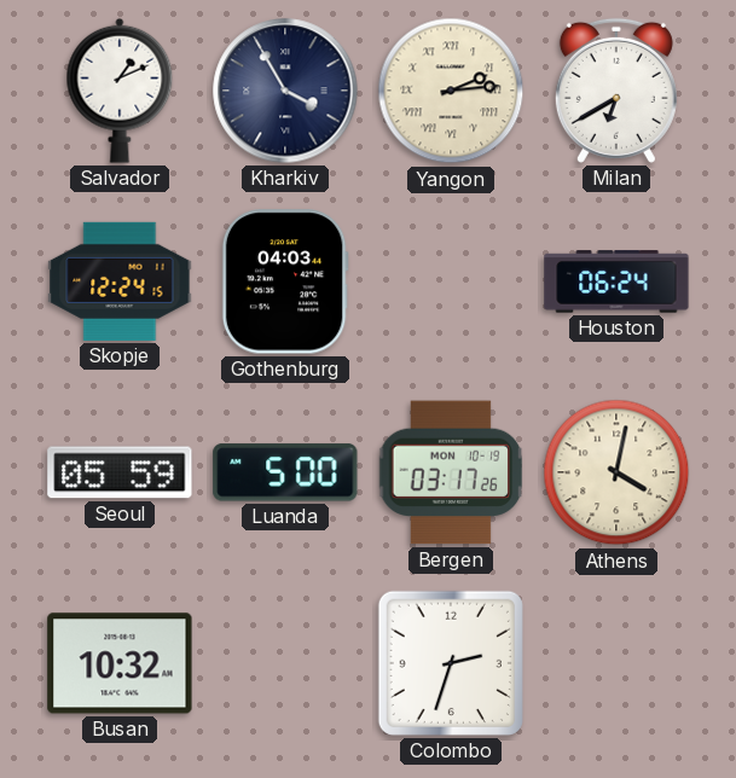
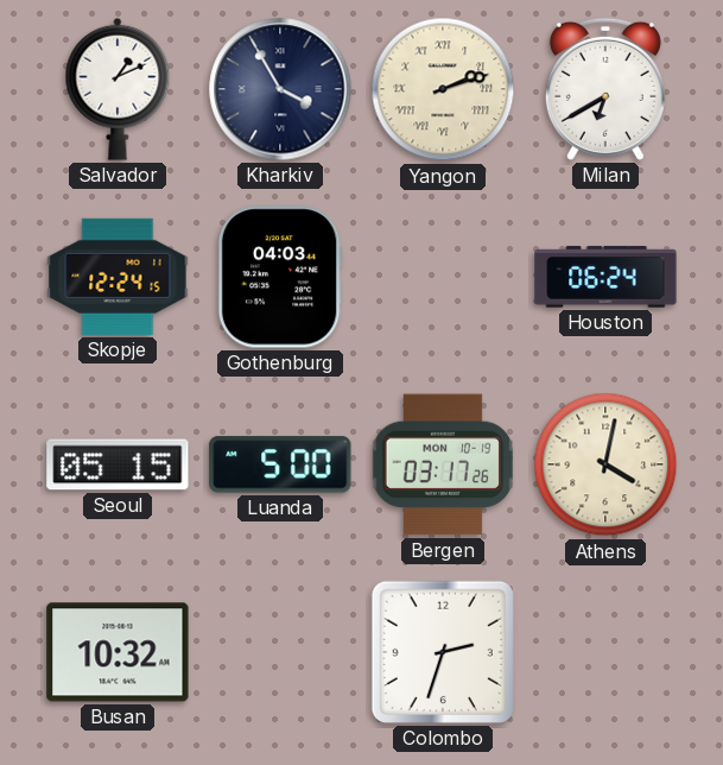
Yangon: 2:14 -> 2:12
Seoul: 05:59 -> 05:15
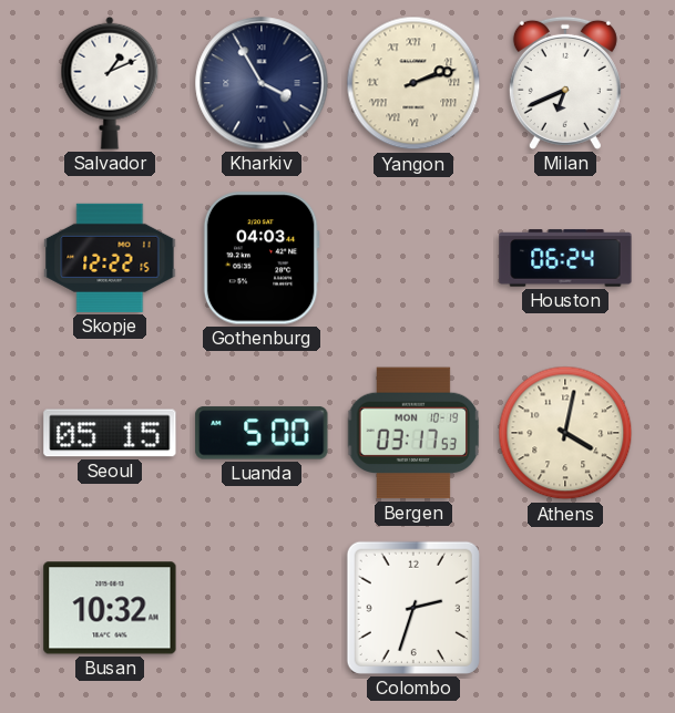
Milan: 6:40 -> 6:41
Skopje: 12:24 -> 12:22
Bergen: 03:17:26 -> 03:17:53
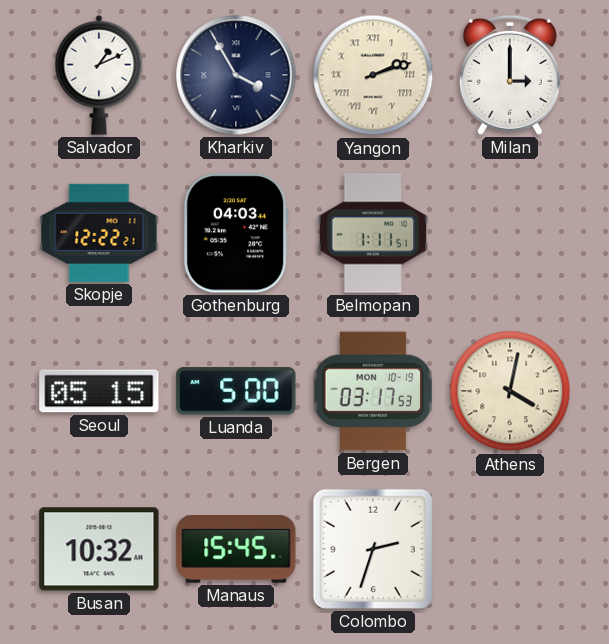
Milan: 6:41 -> 3:00
Skopje: 12:22:15 -> 12:22:21
Belmopan: none -> 1:11
Houston: 06:24 -> none
Manaus: none -> 15:45
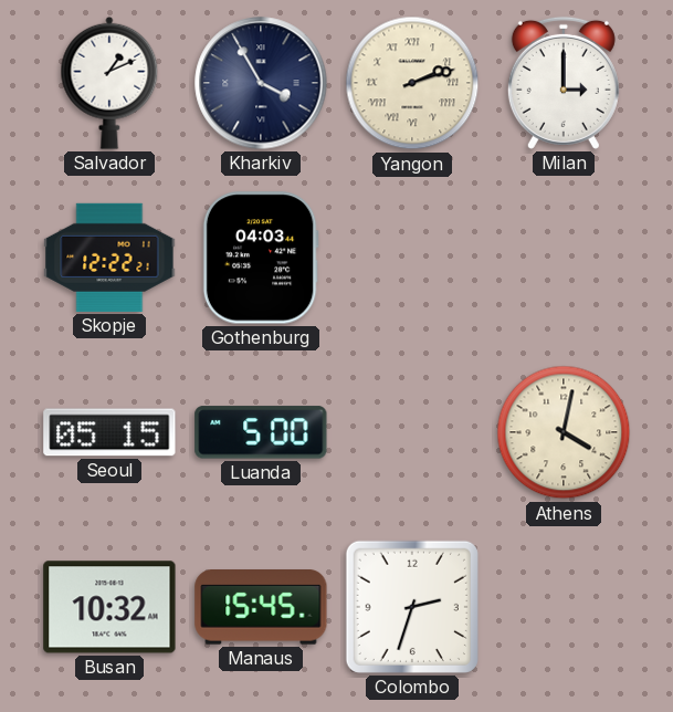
Belmopan: 1:11 -> none
Bergen: 03:17 -> none
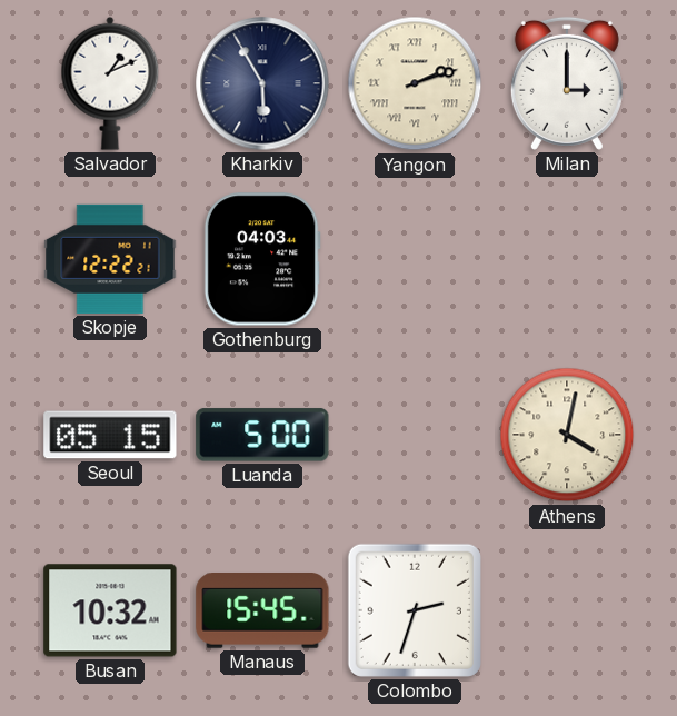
Kharkiv: 3:55 -> 5:55
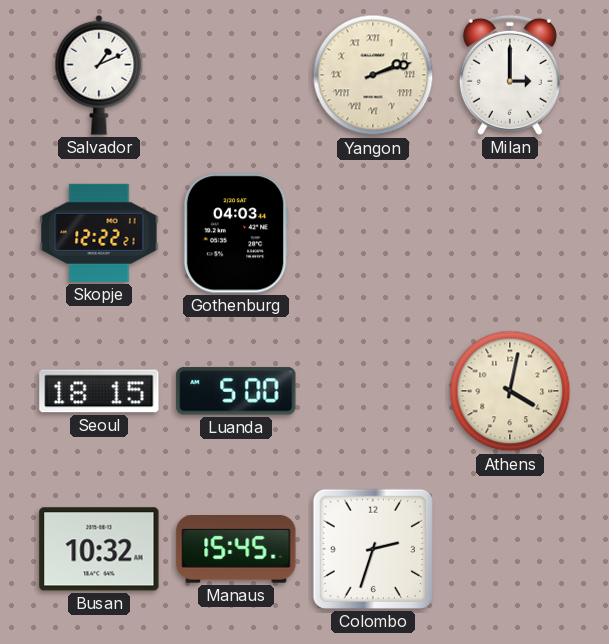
Kharkiv: 5:55 -> none
Seoul: 05:15 -> 18:15
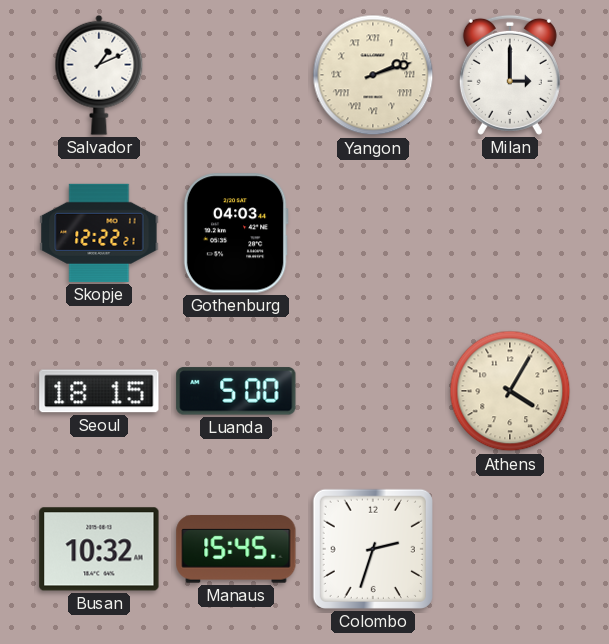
Athens: 4:02 -> 4:05
